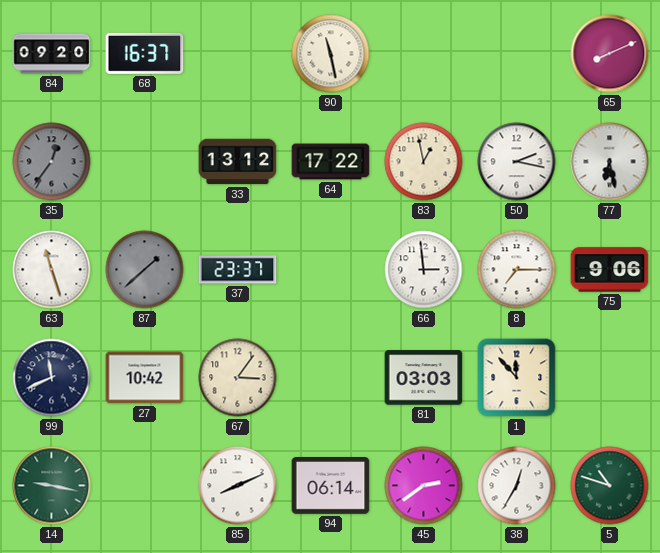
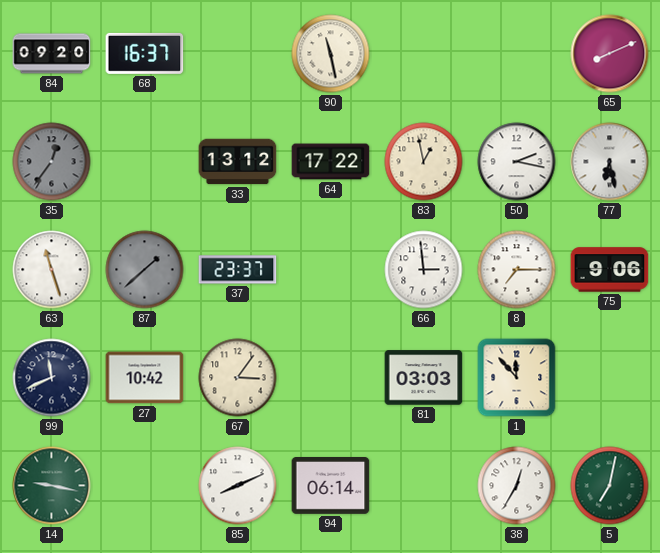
45: 2:39 -> none
5: 10:48 -> 7:02
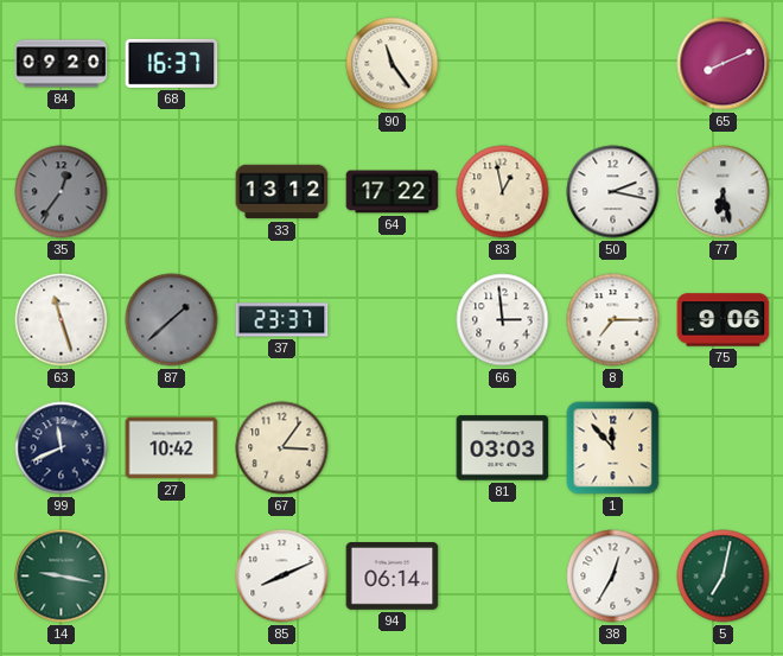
90: 11:28 -> 11:24
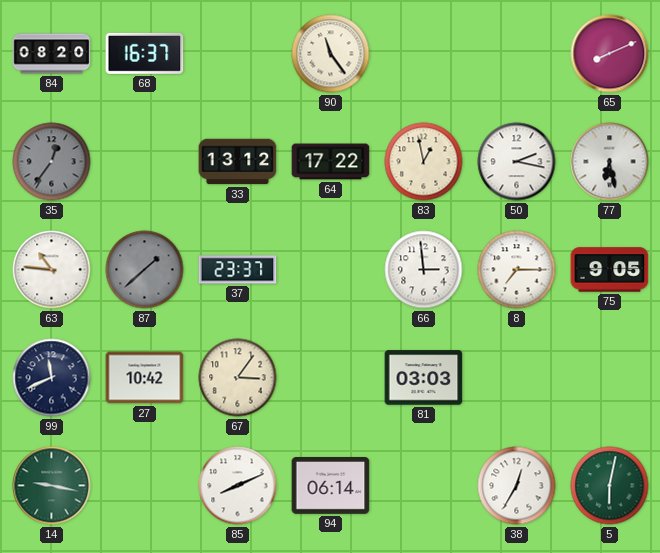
84: 09:20 -> 08:20
63: 11:27 -> 10:46
75: 9:06 -> 9:05
1: 11:53 -> none
5: 7:02 -> 6:02
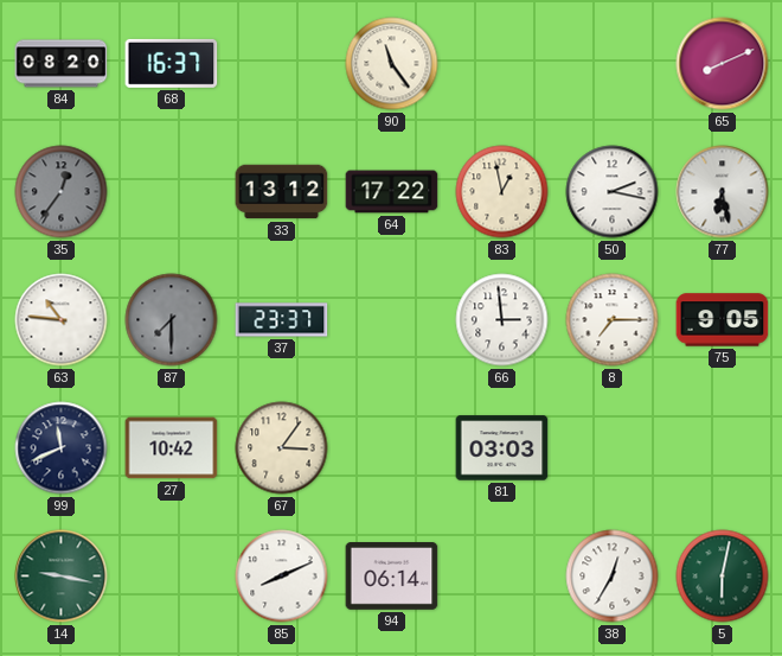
87: 1:38 -> 7:30
